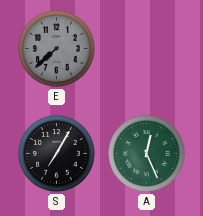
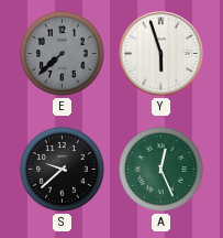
Y: none -> 5:57
S: 7:05 -> 9:38
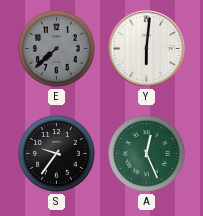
Y: 5:57 -> 6:01
S: 9:38 -> 9:36
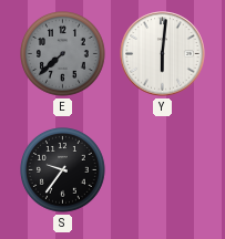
A: 12:26 -> none
